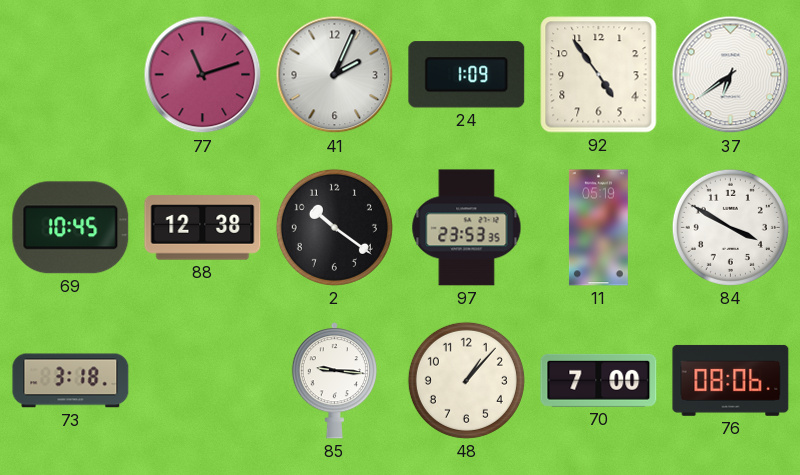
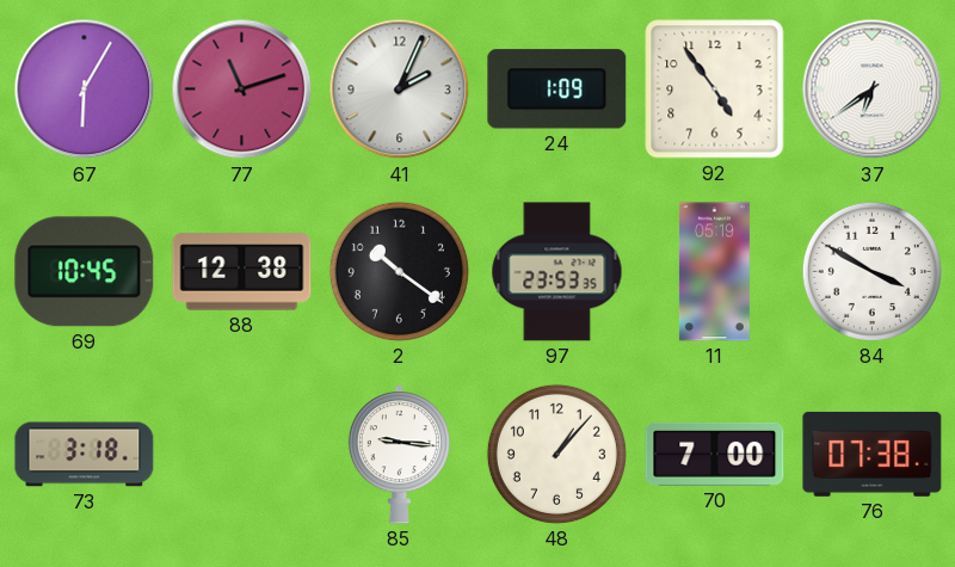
67: none -> 6:05
76: 08:06 -> 07:38
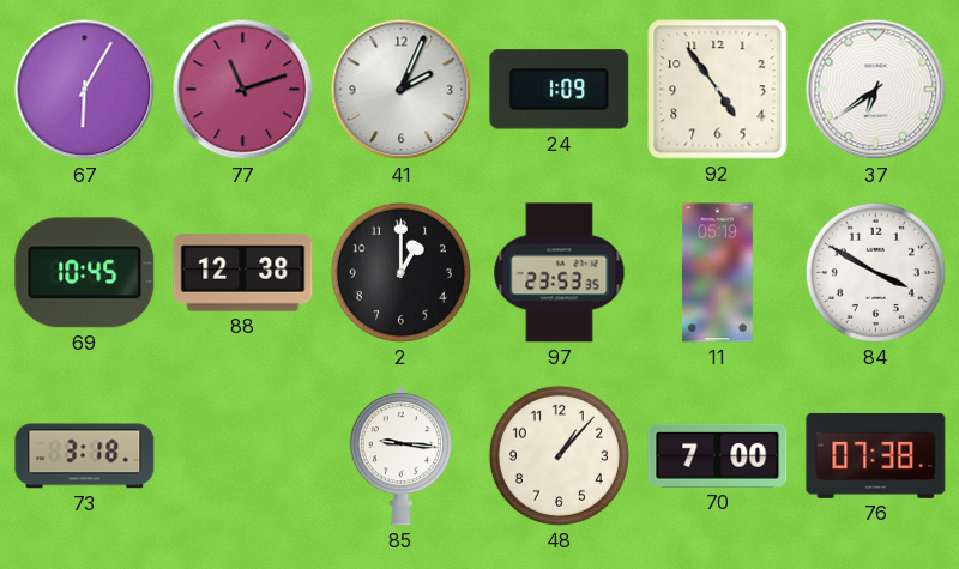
2: 10:21 -> 1:00
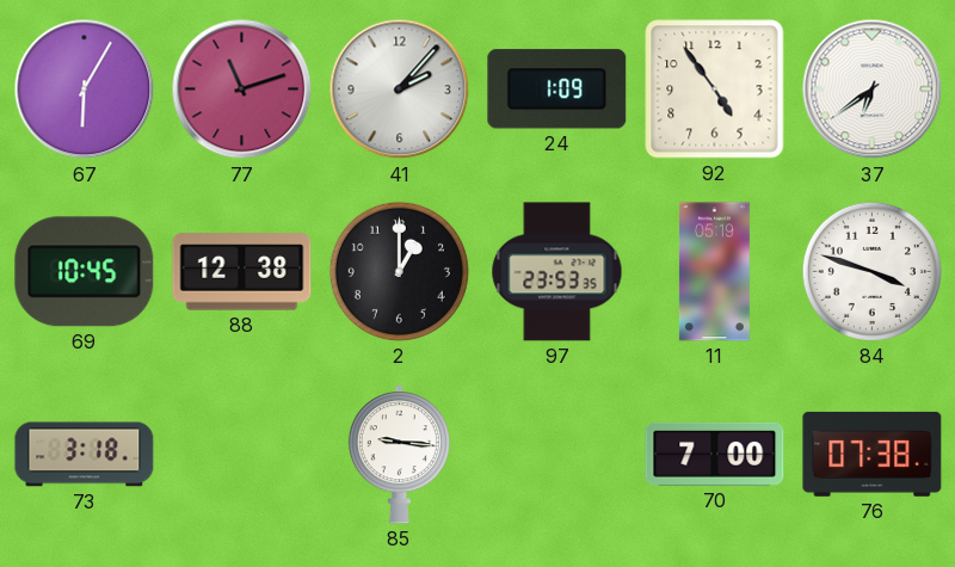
41: 2:04 -> 2:07
84: 3:50 -> 3:48
48: 1:07 -> none
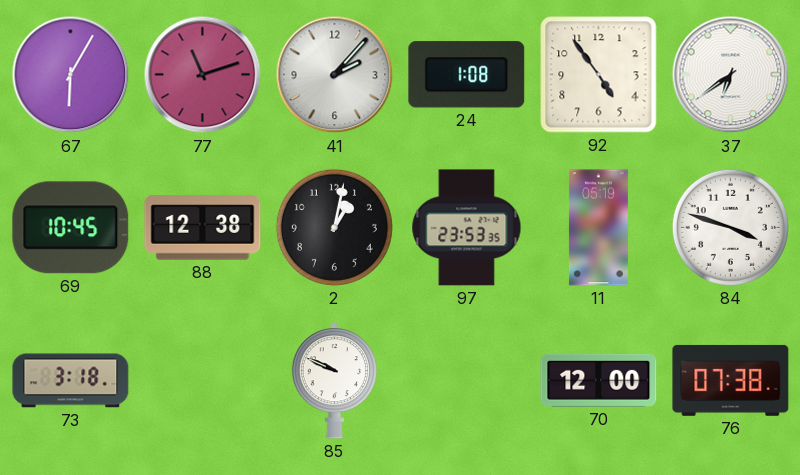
24: 1:09 -> 1:08
2: 1:00 -> 1:02
85: 9:16 -> 9:49
70: 7:00 -> 12:00
